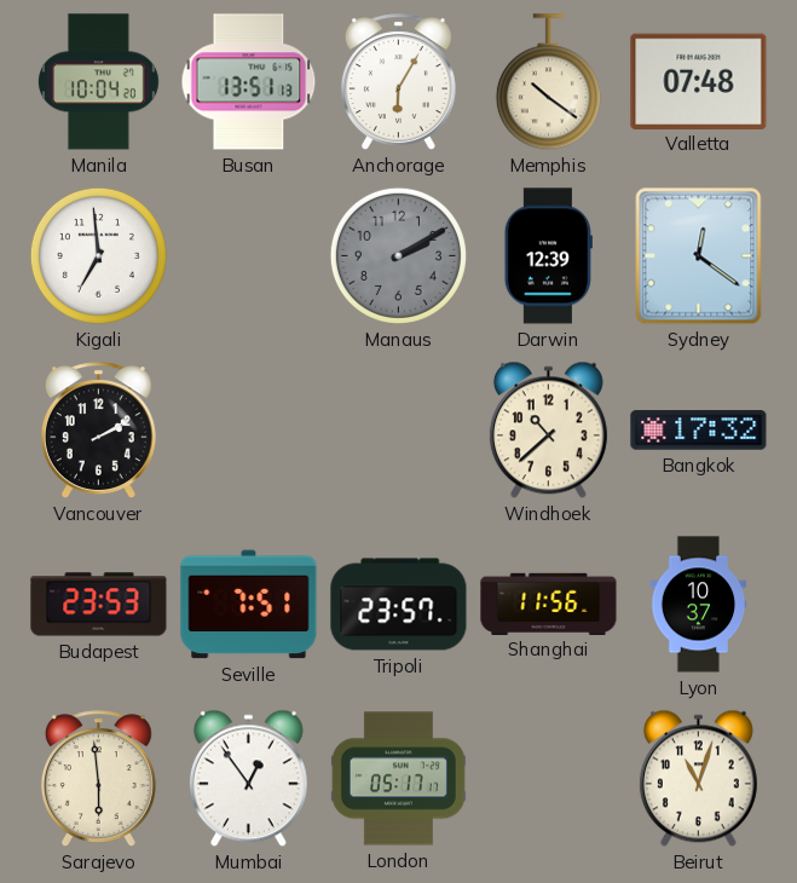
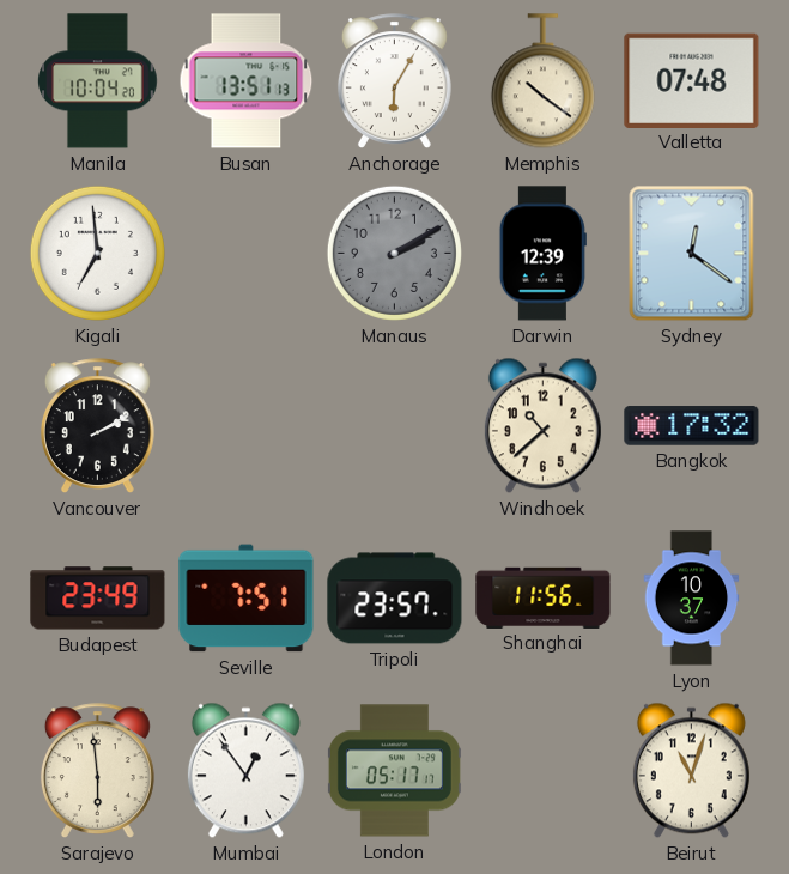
Budapest: 23:53 -> 23:49
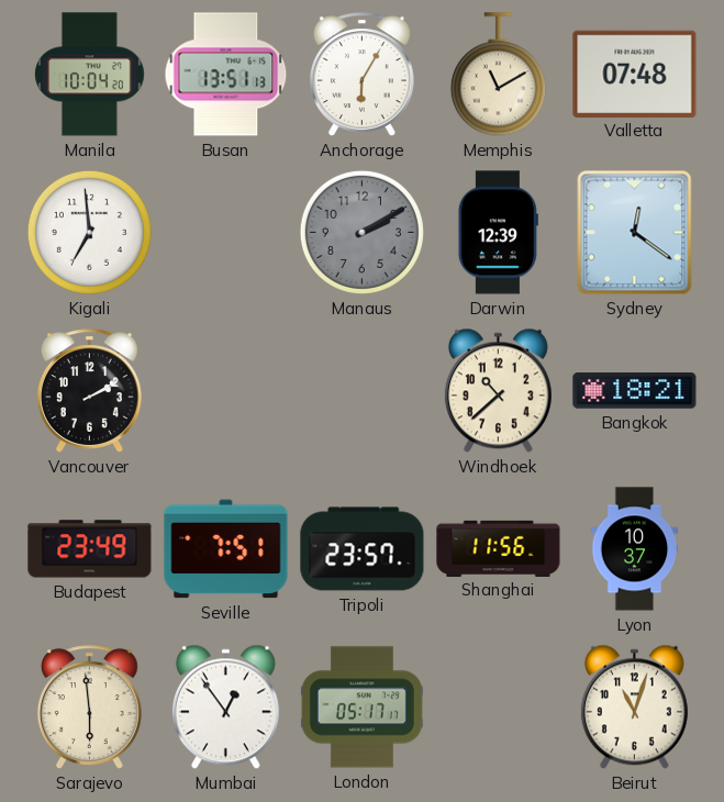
Memphis: 10:21 -> 11:10
Bangkok: 17:32 -> 18:21
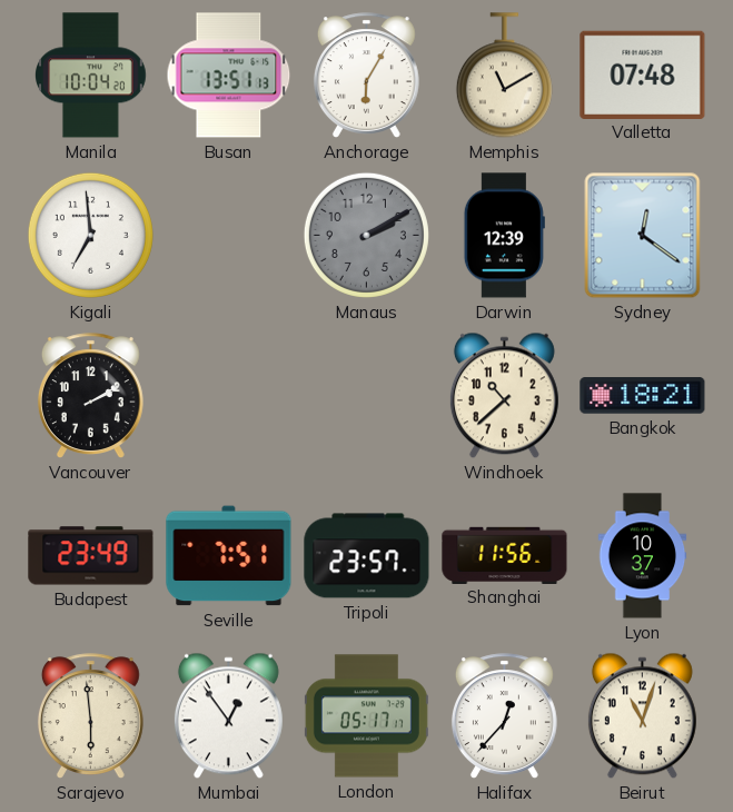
Halifax: none -> 12:37
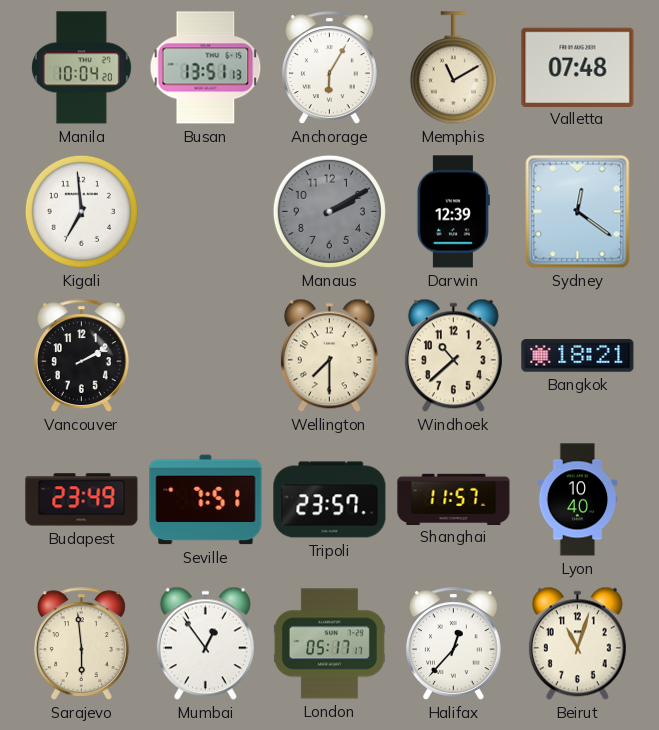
Wellington: none -> 7:30
Shanghai: 11:56 -> 11:57
Lyon: 10:37 -> 10:40
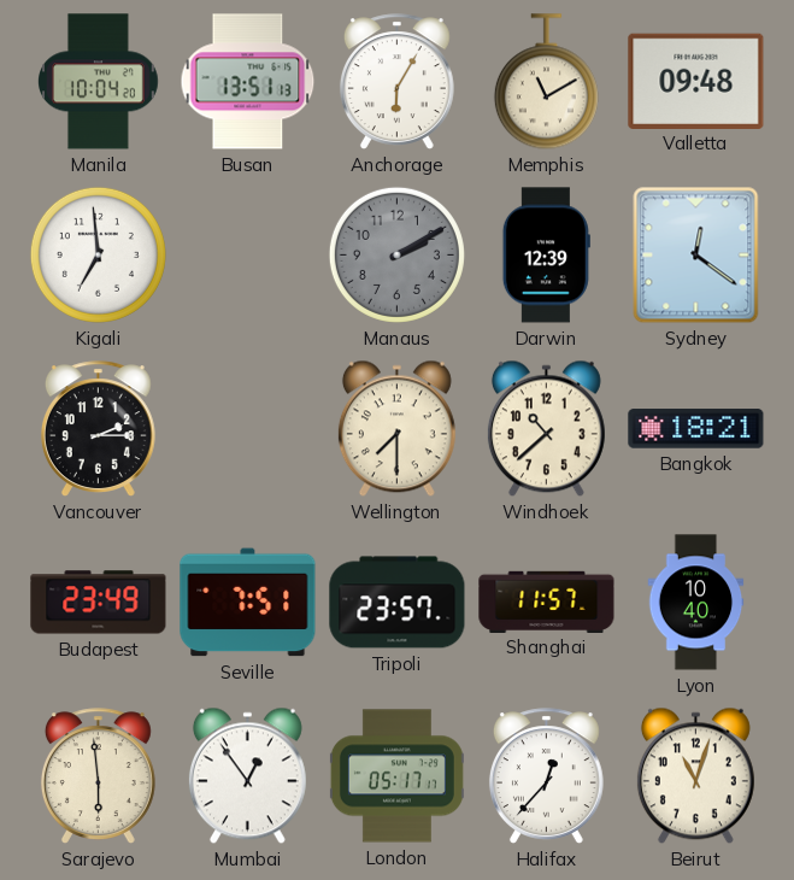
Valletta: 07:48 -> 09:48
Vancouver: 2:10 -> 2:15
